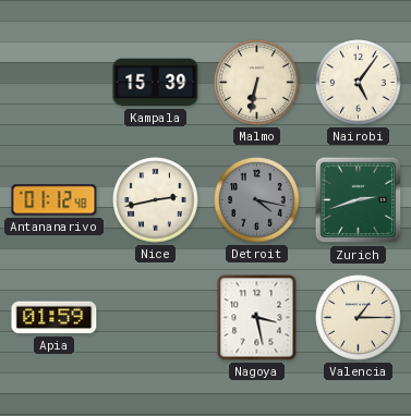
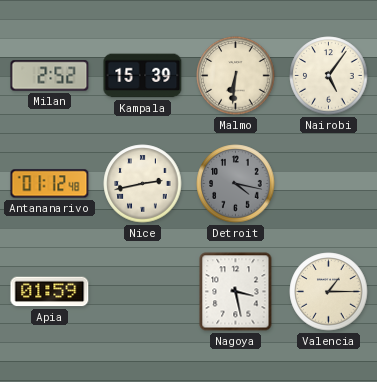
Milan: none -> 2:52
Malmo: 6:32 -> 6:31
Zurich: 2:42 -> none
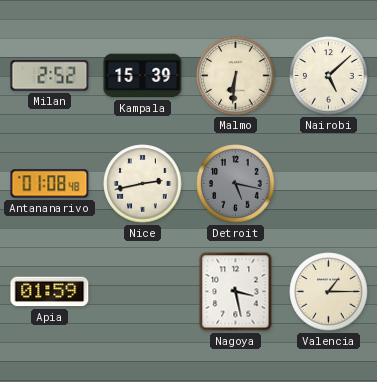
Nairobi: 5:06 -> 5:08
Antananarivo: 01:12 -> 01:08
Detroit: 4:17 -> 5:17
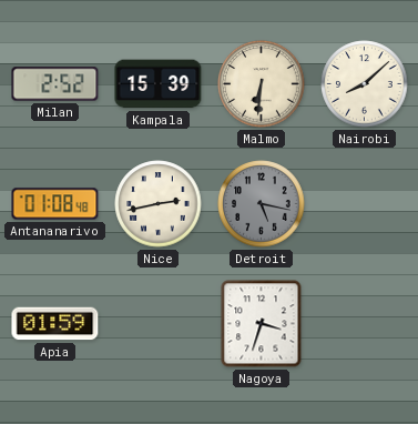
Nairobi: 5:08 -> 8:08
Nagoya: 3:28 -> 3:33
Valencia: 1:15 -> none
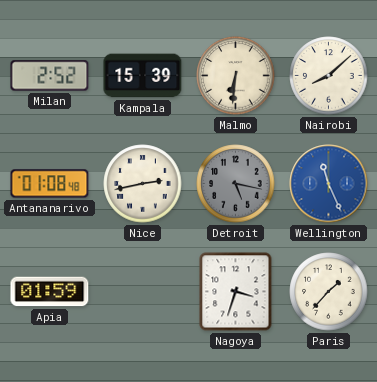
Wellington: none -> 11:26
Paris: none -> 1:37
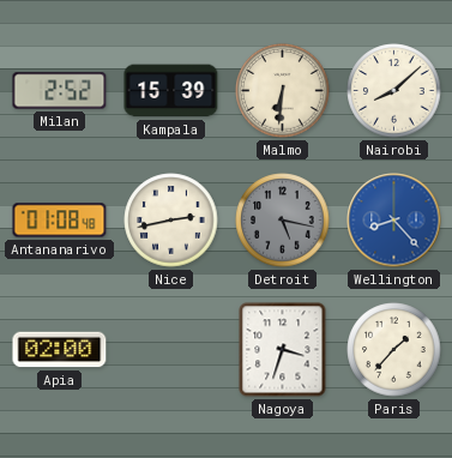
Wellington: 11:26 -> 8:23
Apia: 01:59 -> 02:00
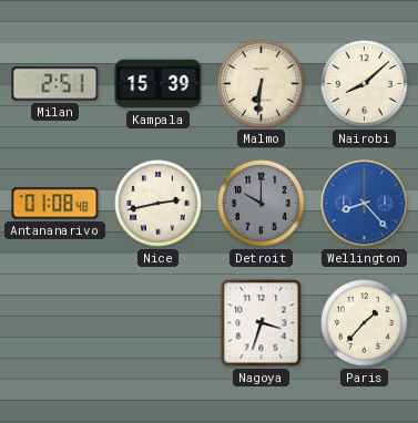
Milan: 2:52 -> 2:51
Detroit: 5:17 -> 10:00
Apia: 02:00 -> none
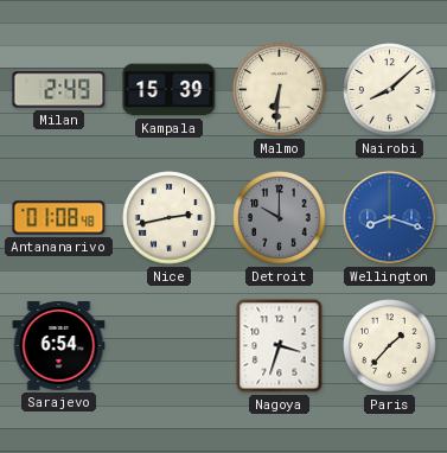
Milan: 2:51 -> 2:49
Wellington: 8:23 -> 8:18
Sarajevo: none -> 6:54
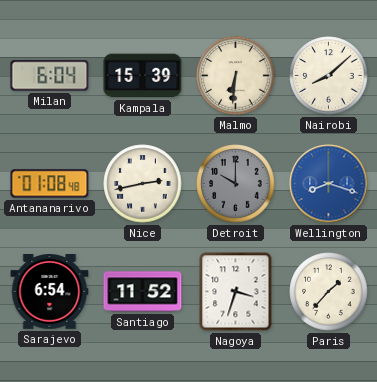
Milan: 2:49 -> 6:04
Santiago: none -> 11:52
